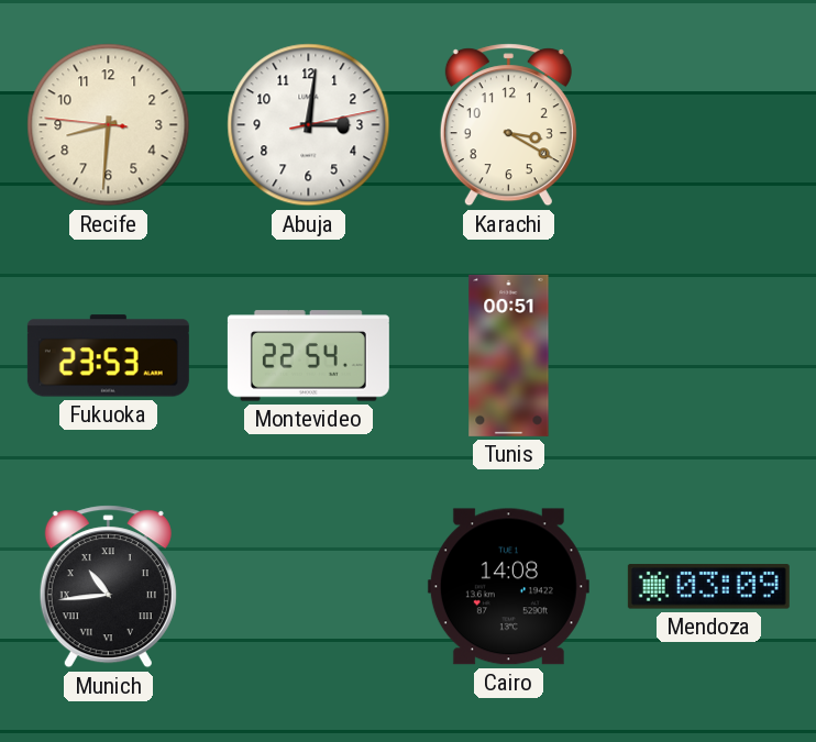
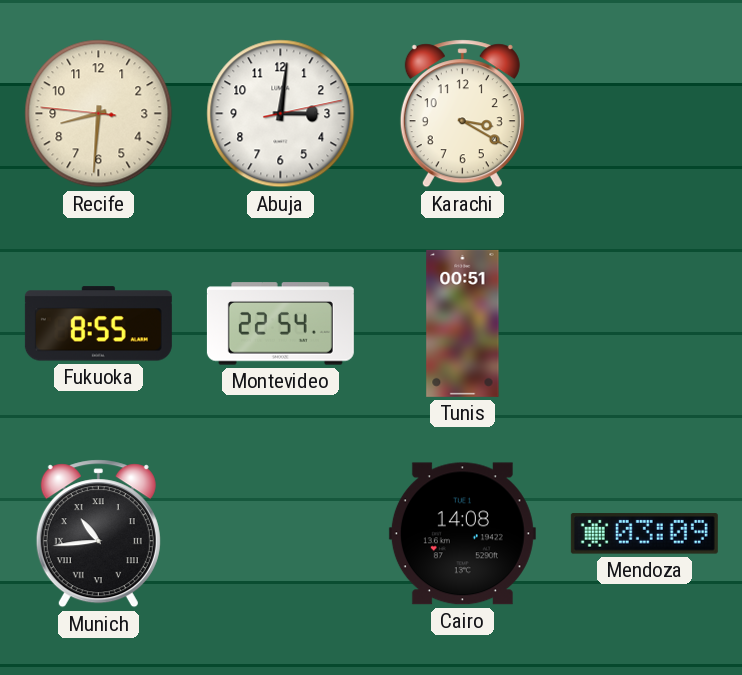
Fukuoka: 23:53 -> 8:55
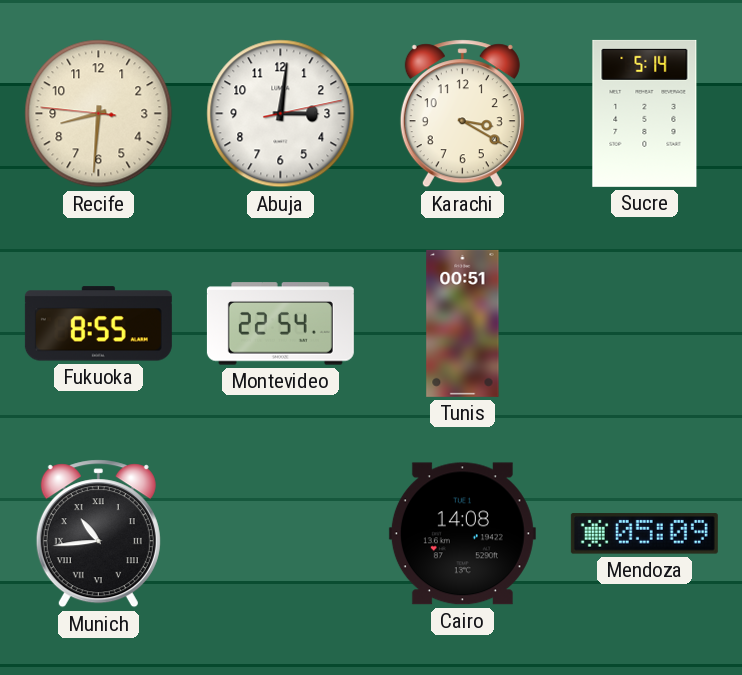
Sucre: none -> 5:14
Mendoza: 03:09 -> 05:09
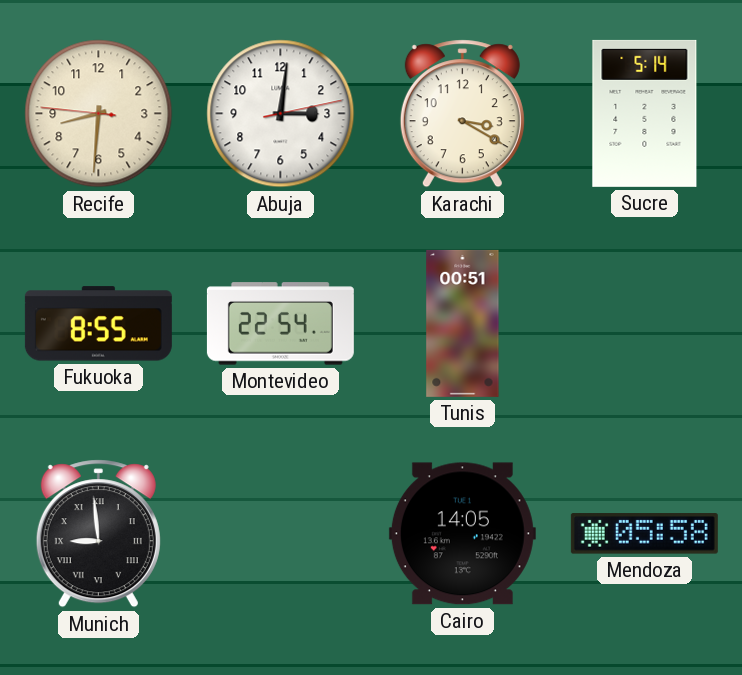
Munich: 10:44 -> 8:59
Cairo: 14:08 -> 14:05
Mendoza: 05:09 -> 05:58
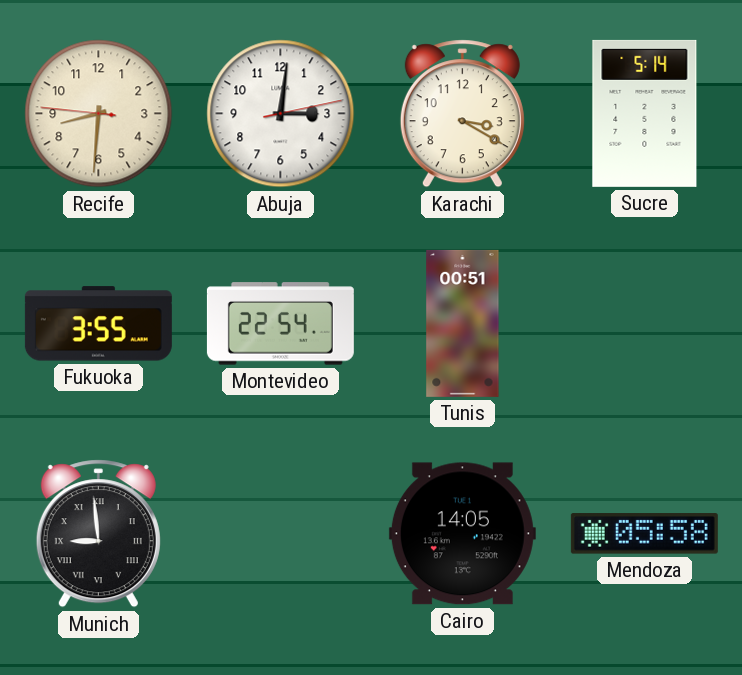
Fukuoka: 8:55 -> 3:55
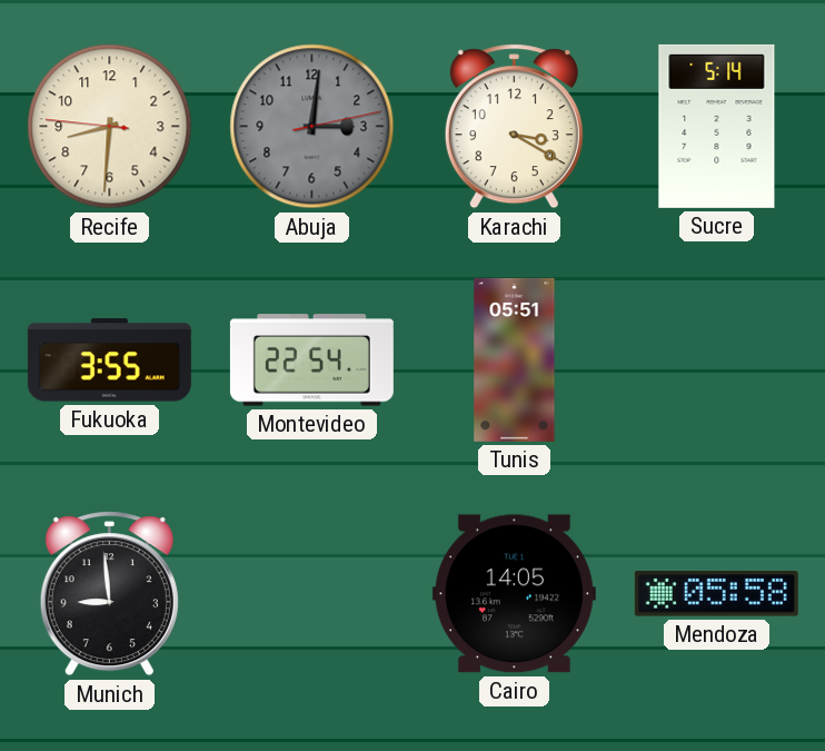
Abuja dial: white -> grey
Tunis: 00:51 -> 05:51
Munich numerals: Roman -> Arabic
